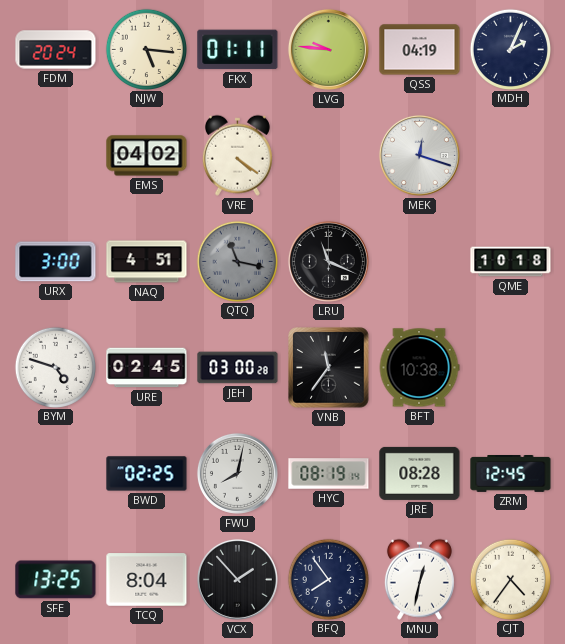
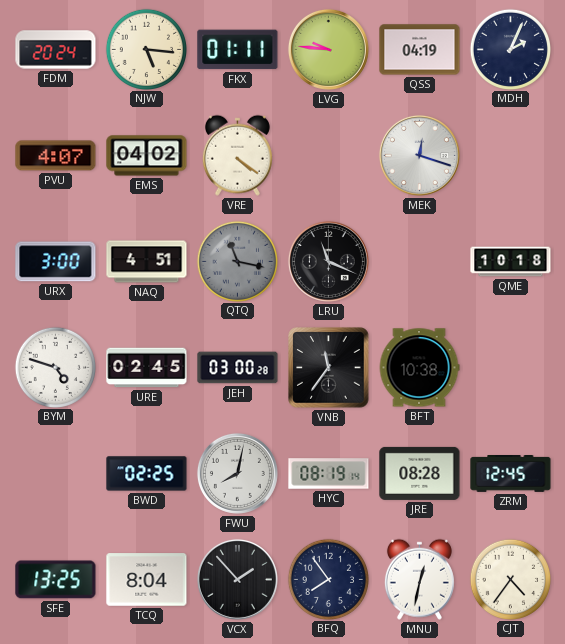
PVU: none -> 4:07
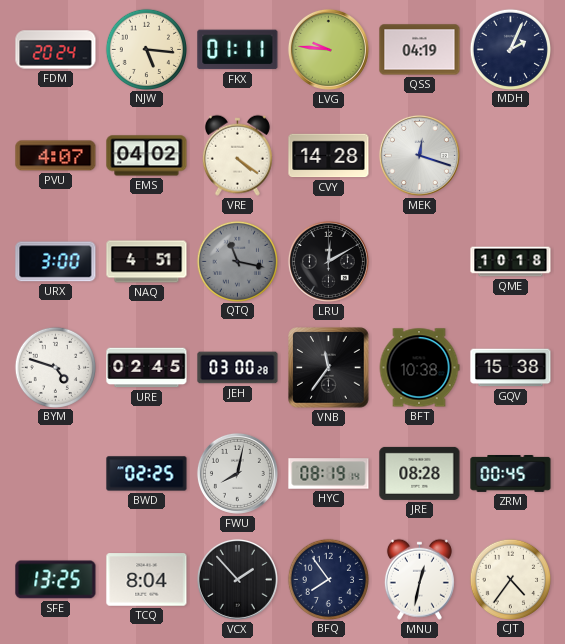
CVY: none -> 14:28
LRU: 11:19 -> 12:10
GQV: none -> 15:38
ZRM: 12:45 -> 00:45
